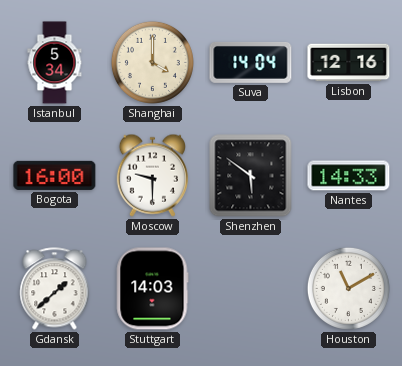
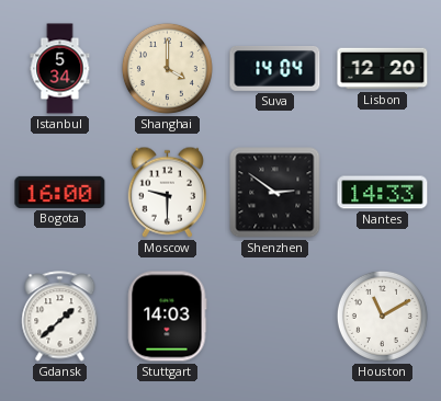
Lisbon: 12:16 -> 12:20
Shenzhen: 5:51 -> 2:51
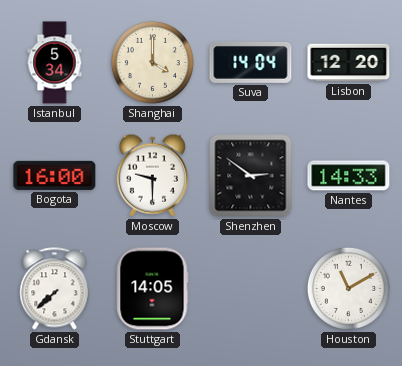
Gdansk: 1:38 -> 7:38
Stuttgart: 14:03 -> 14:05
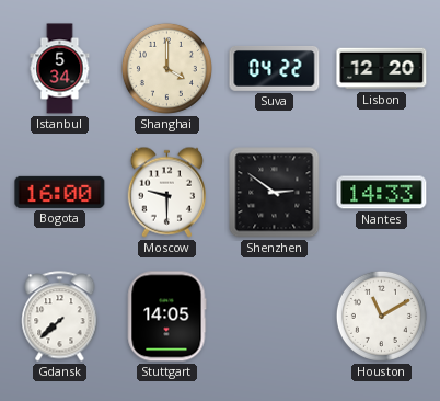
Suva: 14:04 -> 04:22
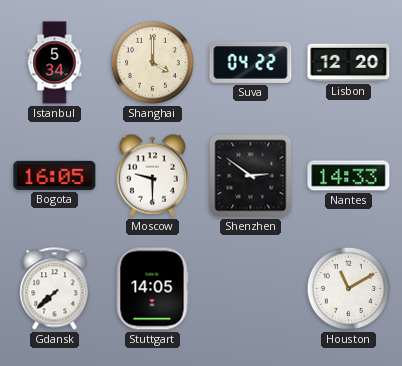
Bogota: 16:00 -> 16:05
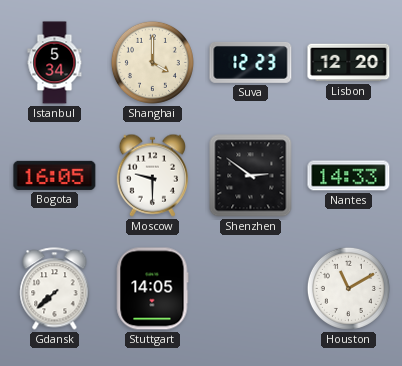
Suva: 04:22 -> 12:23
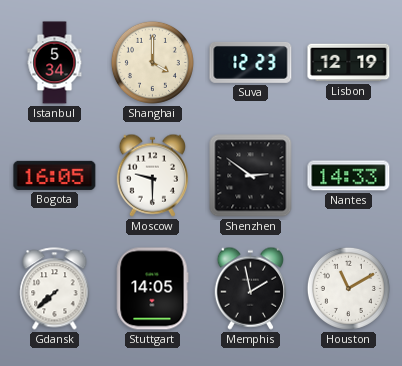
Lisbon: 12:20 -> 12:19
Memphis: none -> 1:58
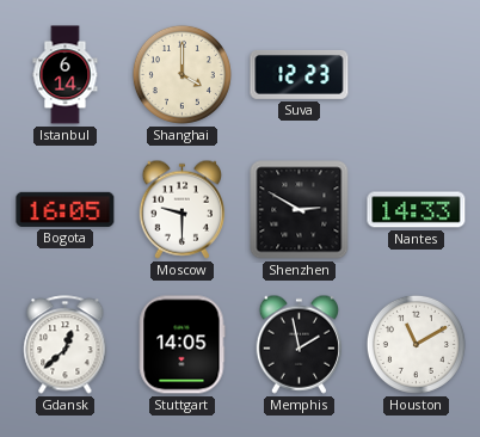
Istanbul: 5:34 -> 6:14
Lisbon: 12:19 -> none
Shenzhen: 2:51 -> 2:50
Gdansk: 7:38 -> 12:38
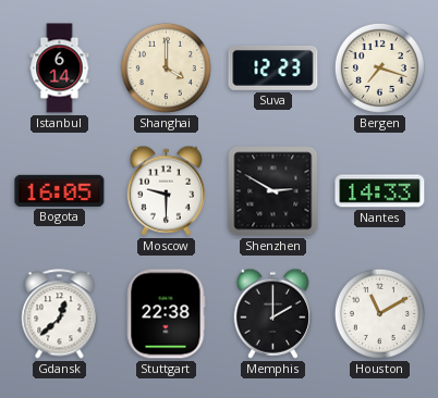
Bergen: none -> 7:18
Stuttgart: 14:05 -> 22:38
Memphis: 1:58 -> 2:00
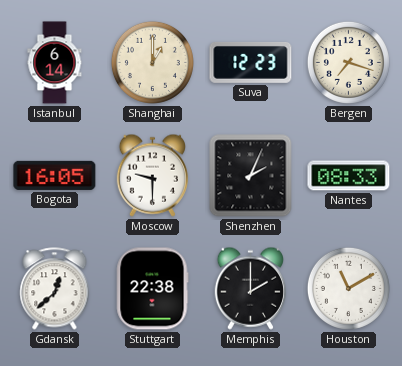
Shanghai: 4:00 -> 1:00
Shenzhen: 2:50 -> 2:04
Nantes: 14:33 -> 08:33
